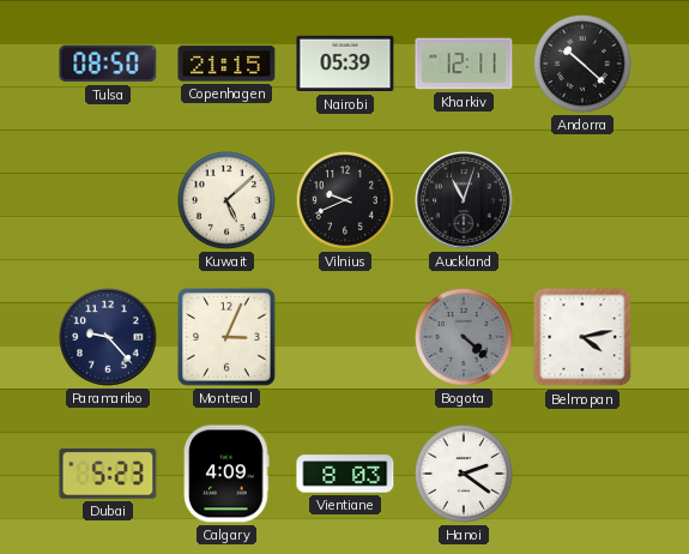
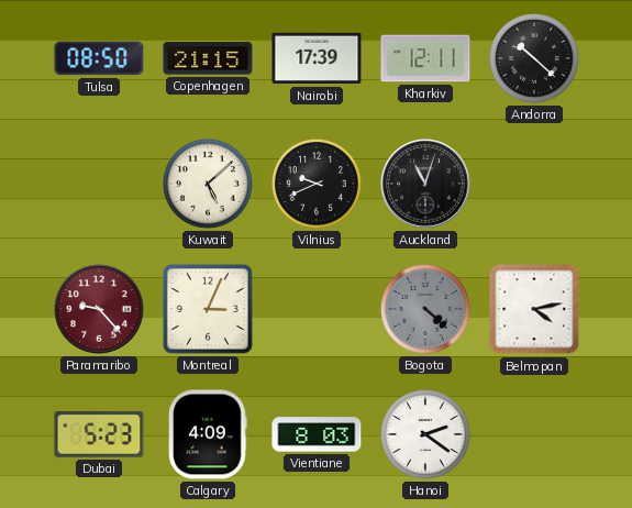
Nairobi: 05:39 -> 17:39
Paramaribo dial: navy -> burgundy
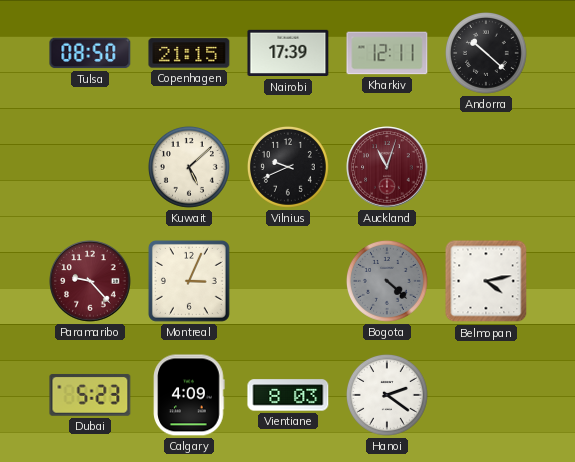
Auckland dial: black -> burgundy
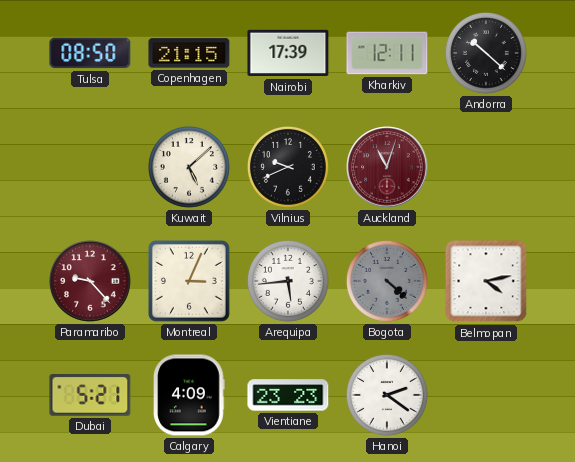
Arequipa: none -> 5:44
Dubai: 5:23 -> 5:21
Vientiane: 8:03 -> 23:23
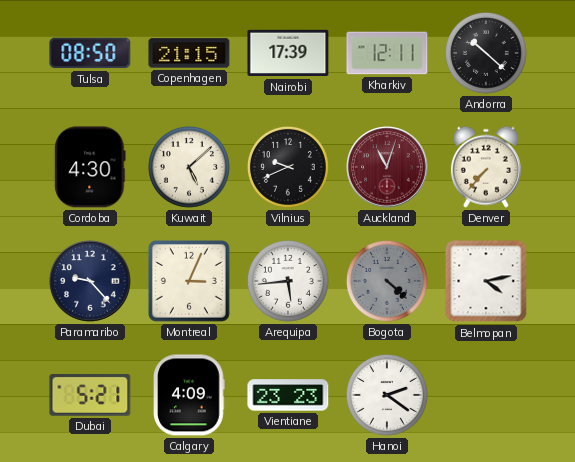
Cordoba: none -> 4:30
Denver: none -> 7:37
Paramaribo dial: burgundy -> navy
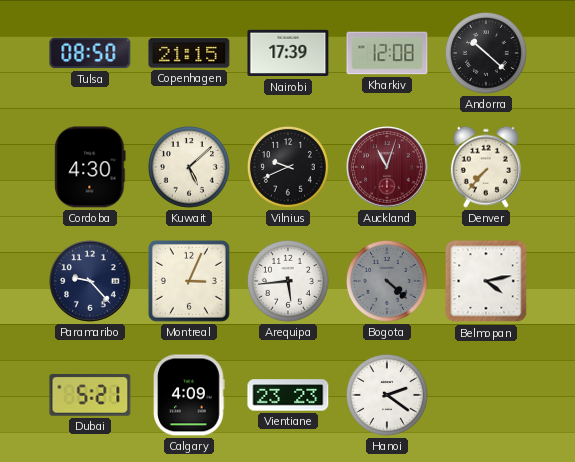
Kharkiv: 12:11 -> 12:08
